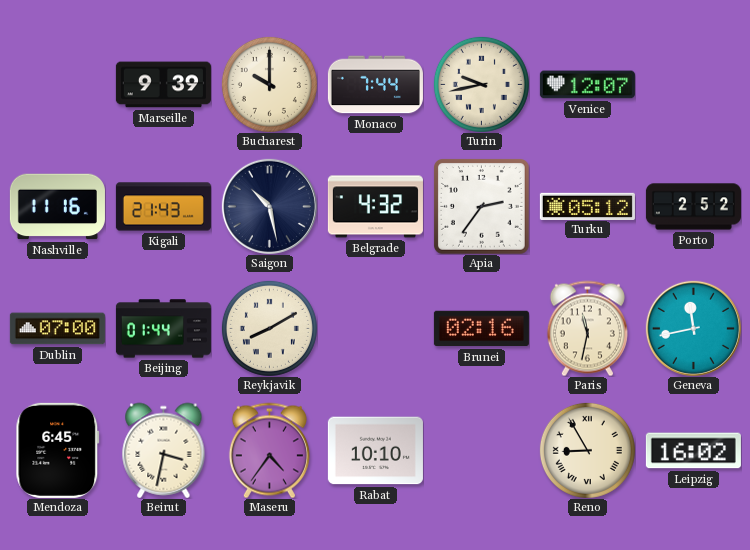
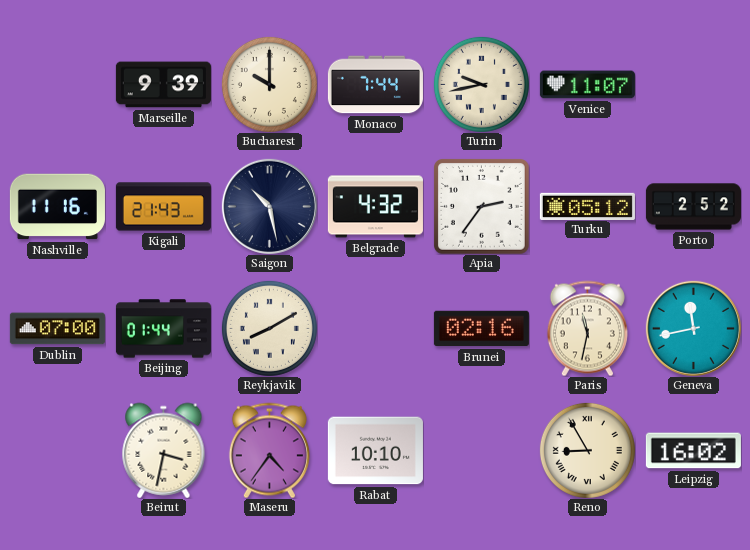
Venice: 12:07 -> 11:07
Mendoza: 6:45 -> none
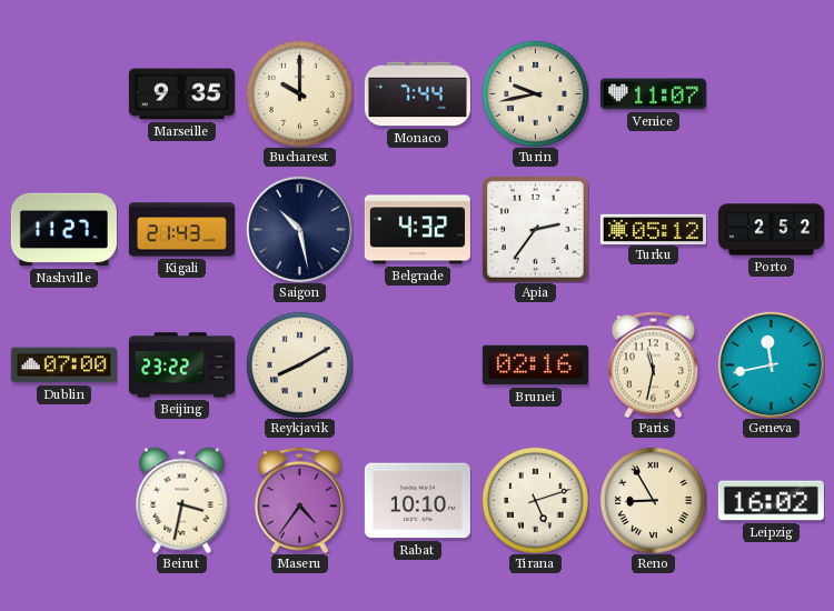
Marseille: 9:39 -> 9:35
Nashville: 11:16 -> 11:27
Beijing: 01:44 -> 23:22
Tirana: none -> 5:12
